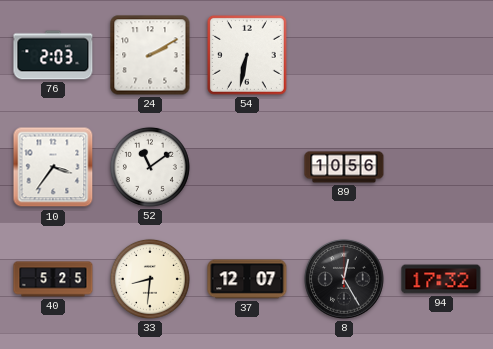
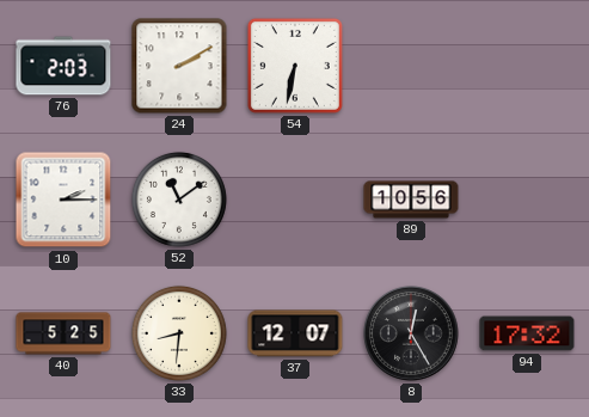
10: 3:36 -> 2:15
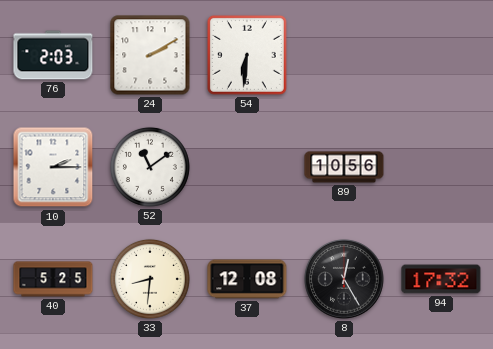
54: 6:32 -> 6:31
37: 12:07 -> 12:08
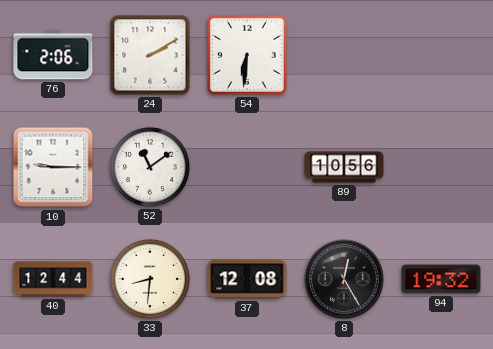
76: 2:03 -> 2:06
10: 2:15 -> 9:15
40: 5:25 -> 12:44
94: 17:32 -> 19:32
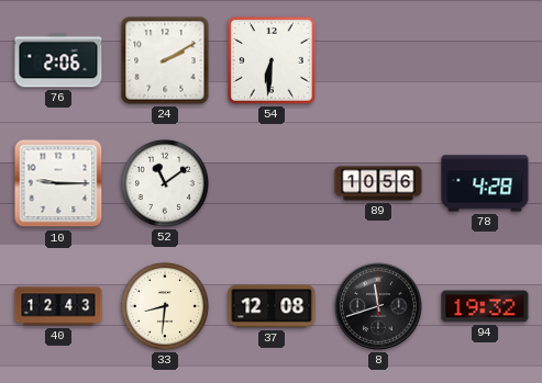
78: none -> 4:28
40: 12:44 -> 12:43
8: 12:25 -> 11:42
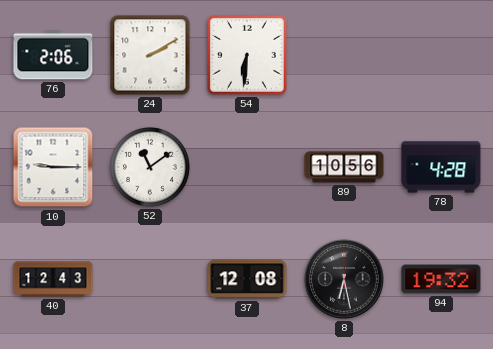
33: 8:31 -> none
8: 11:42 -> 6:28
